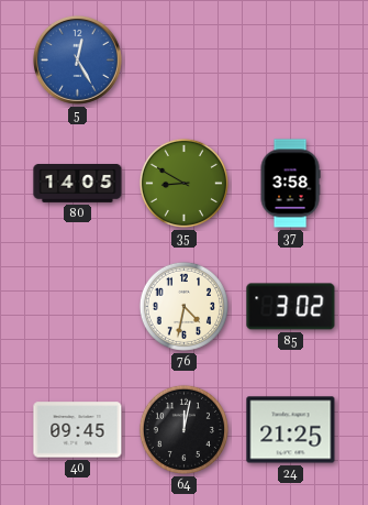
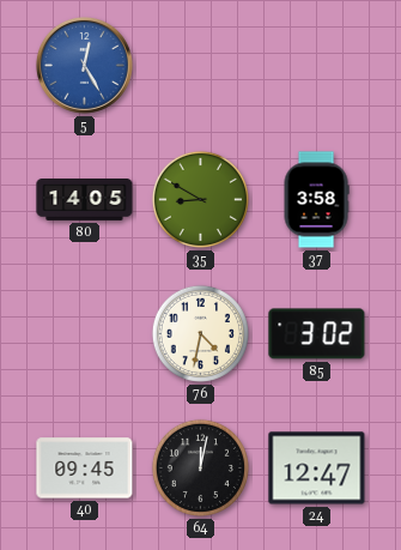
24: 21:25 -> 12:47
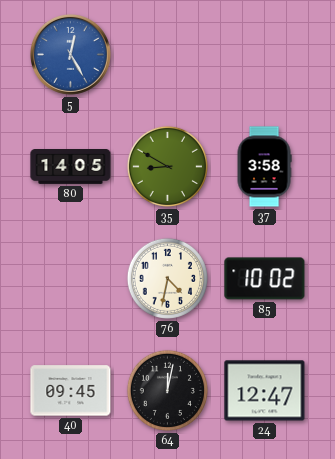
85: 3:02 -> 10:02
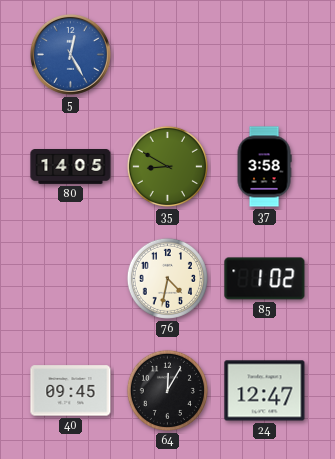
85: 10:02 -> 1:02
64: 12:02 -> 12:05
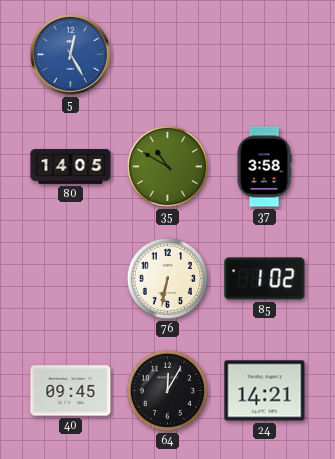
35: 8:50 -> 10:50
76: 4:32 -> 6:32
24: 12:47 -> 14:21
